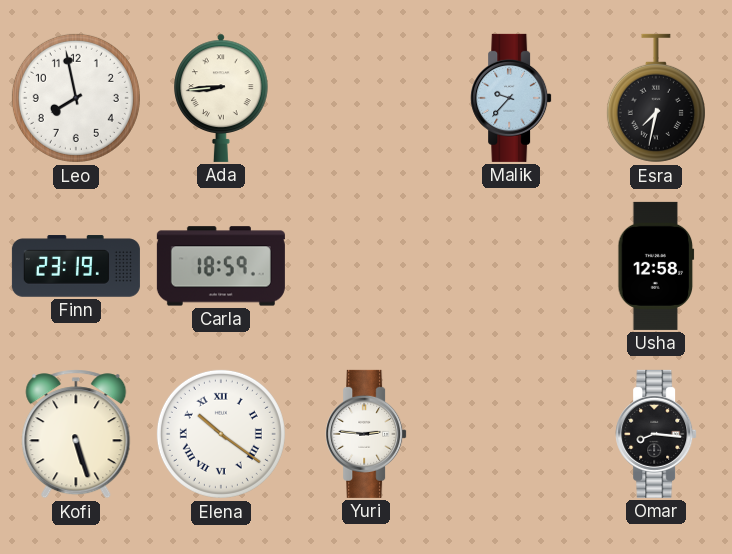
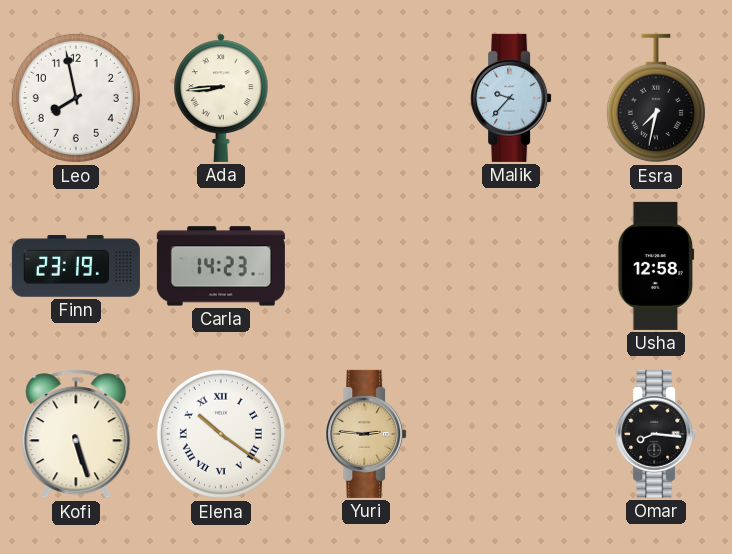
Carla: 18:59 -> 14:23
Yuri dial: white -> champagne
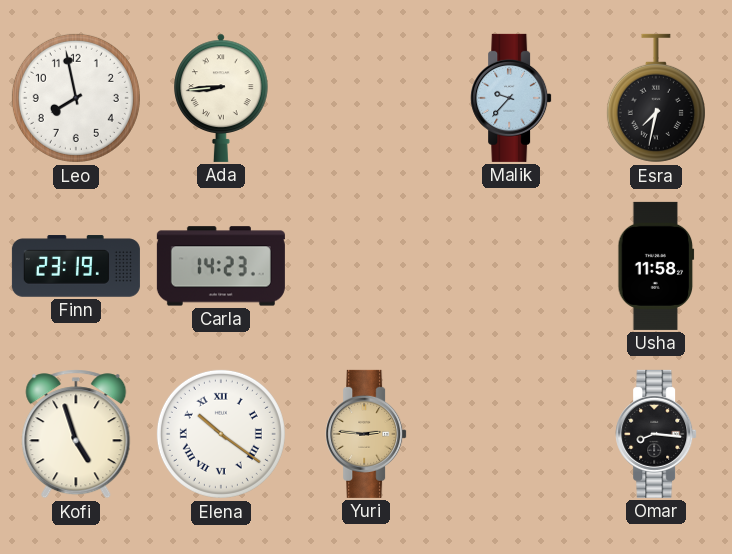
Usha: 12:58 -> 11:58
Kofi: 5:27 -> 4:57
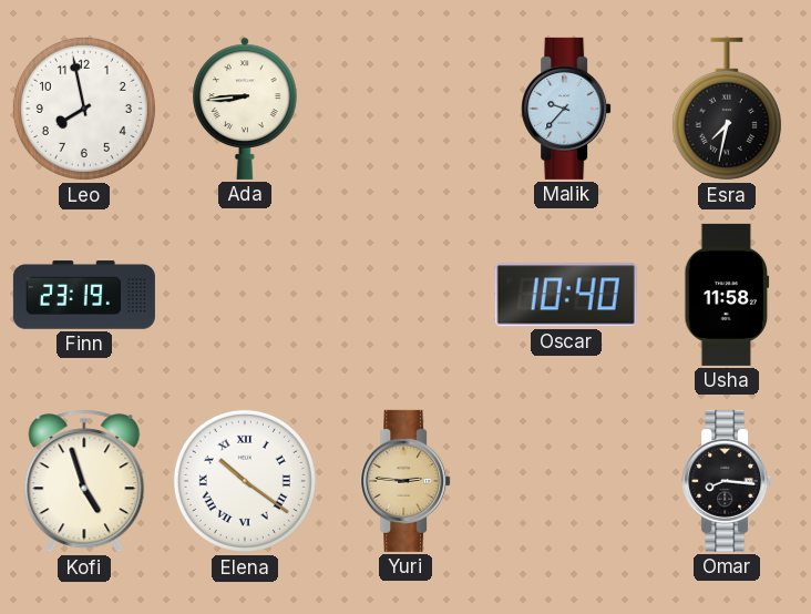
Carla: 14:23 -> none
Oscar: none -> 10:40
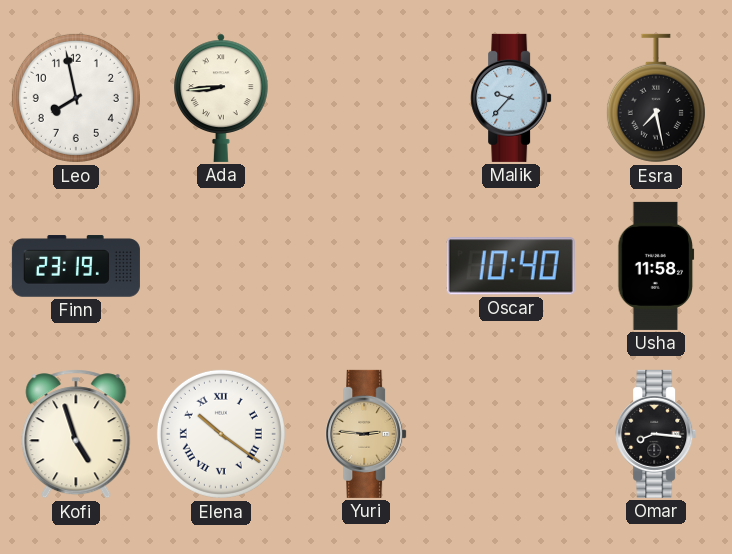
Esra: 7:32 -> 7:28
